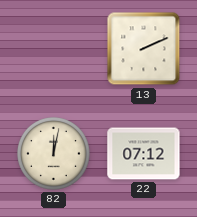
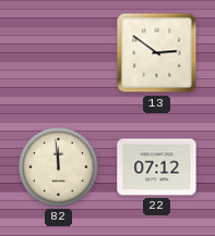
13: 2:11 -> 2:51
82: 12:02 -> 11:59
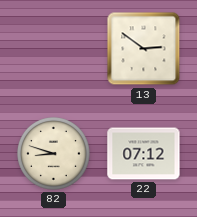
82: 11:59 -> 8:48
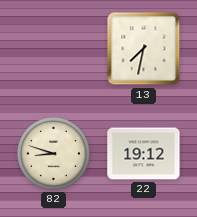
13: 2:51 -> 7:32
22: 07:12 -> 19:12
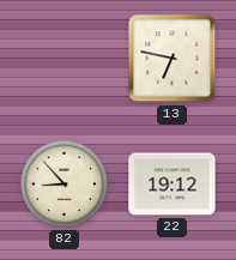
13: 7:32 -> 6:47
82: 8:48 -> 8:53
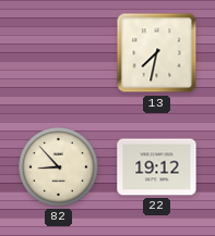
13: 6:47 -> 7:32
